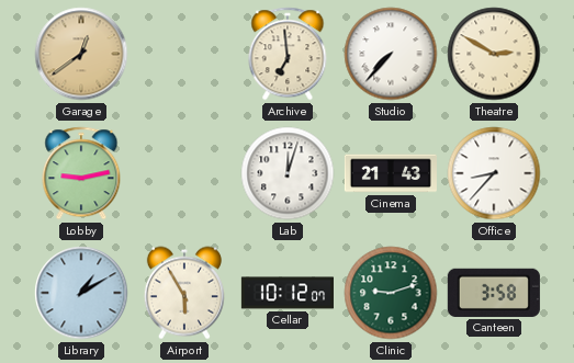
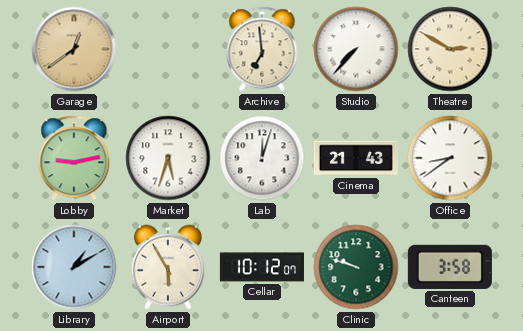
Market: none -> 5:33
Office: 8:37 -> 8:39
Clinic: 9:12 -> 9:48
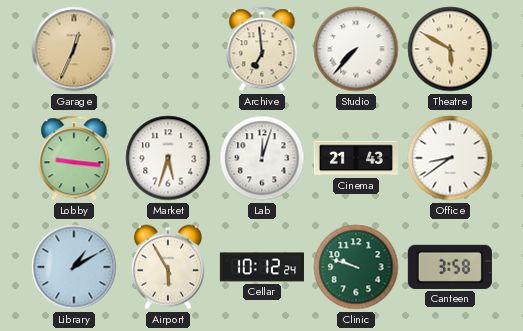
Garage: 12:39 -> 12:34
Theatre: 2:50 -> 5:50
Lobby: 9:13 -> 9:16
Cellar: 10:12:07 -> 10:12:24
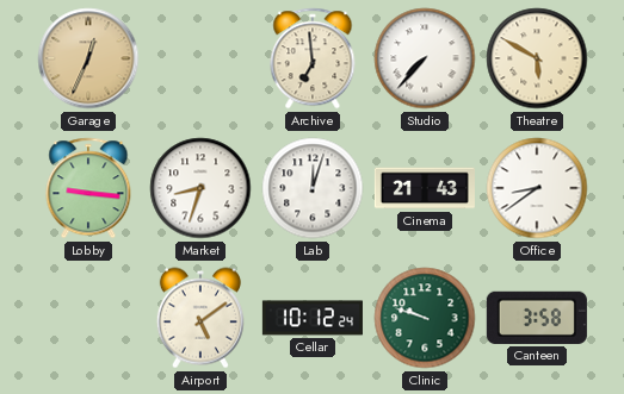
Market: 5:33 -> 8:33
Library: 1:10 -> none
Airport: 5:55 -> 5:09
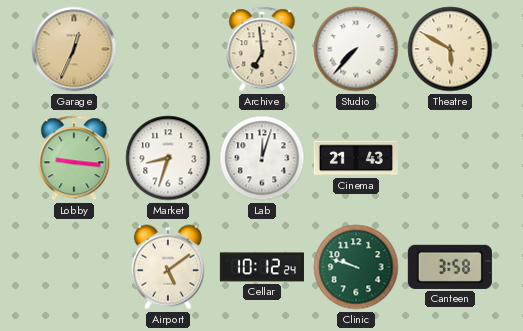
Office: 8:39 -> none
